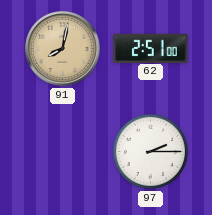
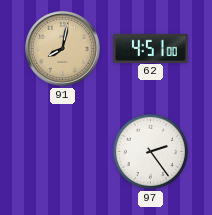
62: 2:51 -> 4:51
97: 2:15 -> 2:24
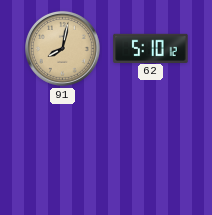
62: 4:51 -> 5:10
97: 2:24 -> none
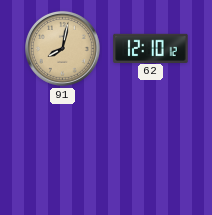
62: 5:10 -> 12:10
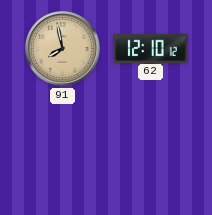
91: 8:02 -> 7:58
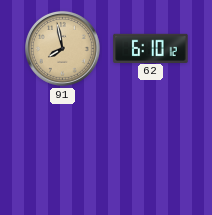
62: 12:10 -> 6:10
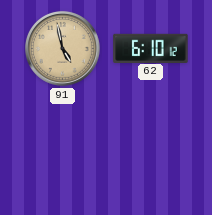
91: 7:58 -> 4:58
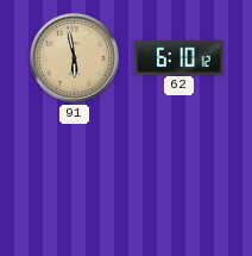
91: 4:58 -> 5:58
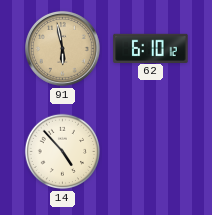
14: none -> 4:53
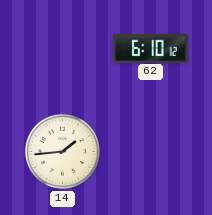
91: 5:58 -> none
14: 4:53 -> 1:44
